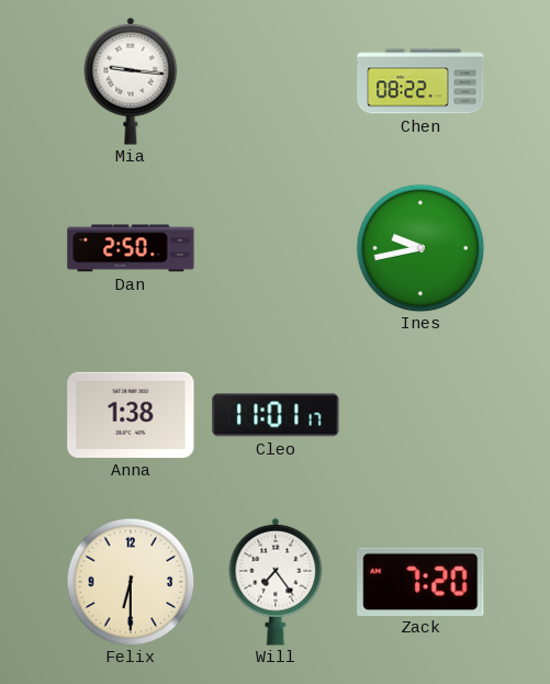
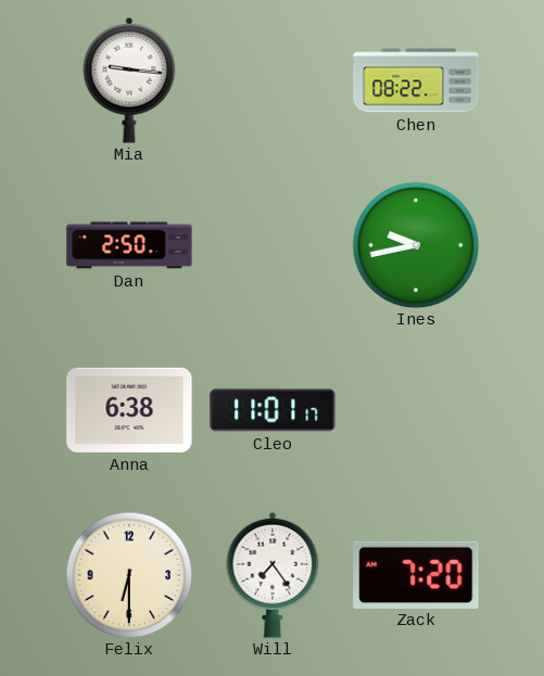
Anna: 1:38 -> 6:38
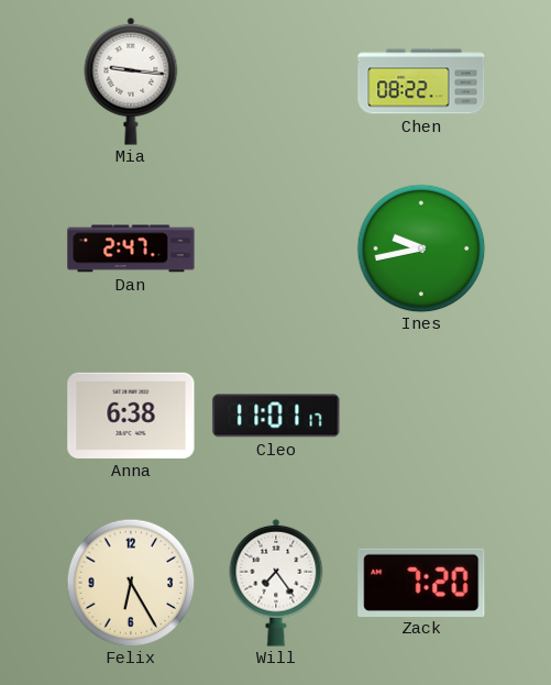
Dan: 2:50 -> 2:47
Felix: 6:30 -> 6:25
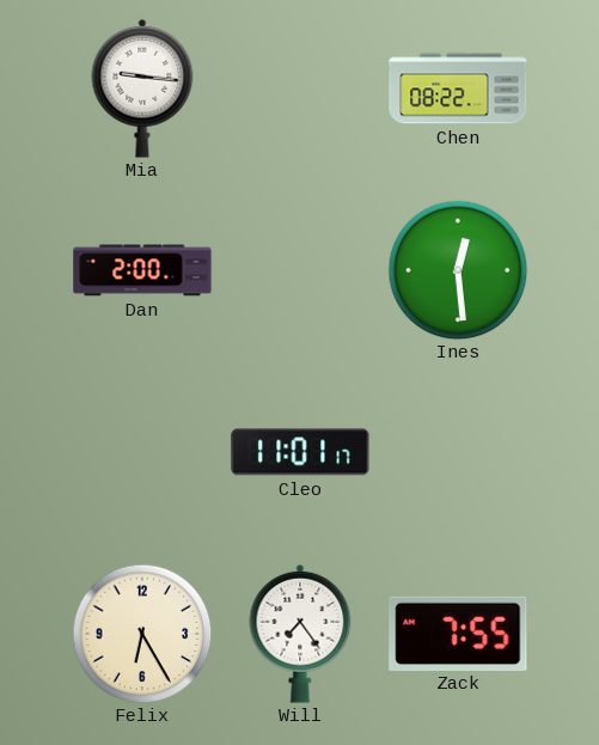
Dan: 2:47 -> 2:00
Ines: 9:43 -> 12:29
Anna: 6:38 -> none
Zack: 7:20 -> 7:55
